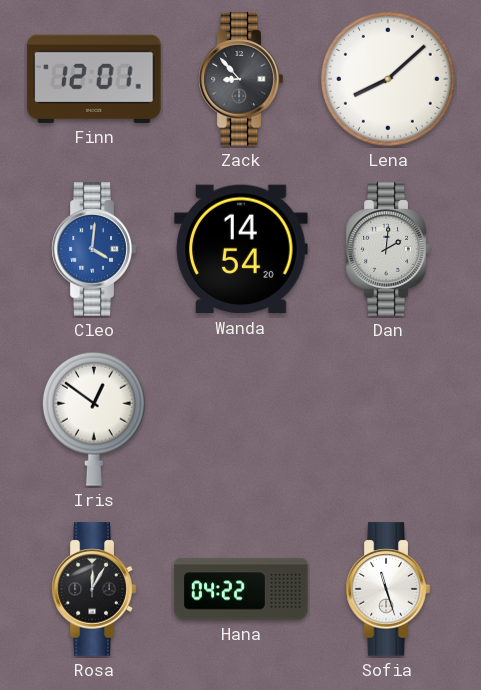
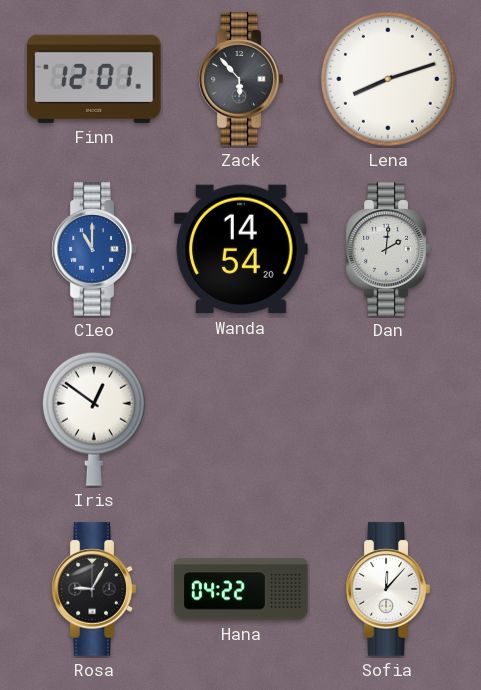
Zack: 8:53 -> 5:53
Lena: 8:08 -> 8:12
Cleo: 4:01 -> 11:00
Rosa: 12:05 -> 9:05
Sofia: 11:27 -> 12:07
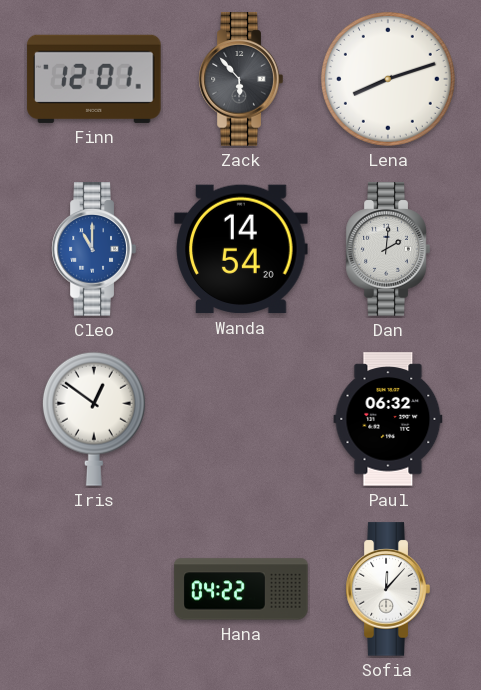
Paul: none -> 06:32
Rosa: 9:05 -> none
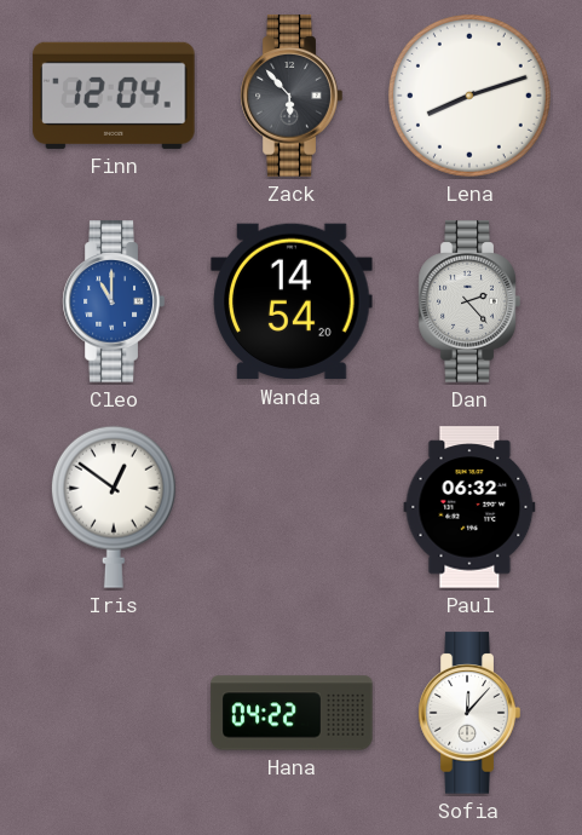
Finn: 12:01 -> 12:04
Dan: 2:01 -> 2:23
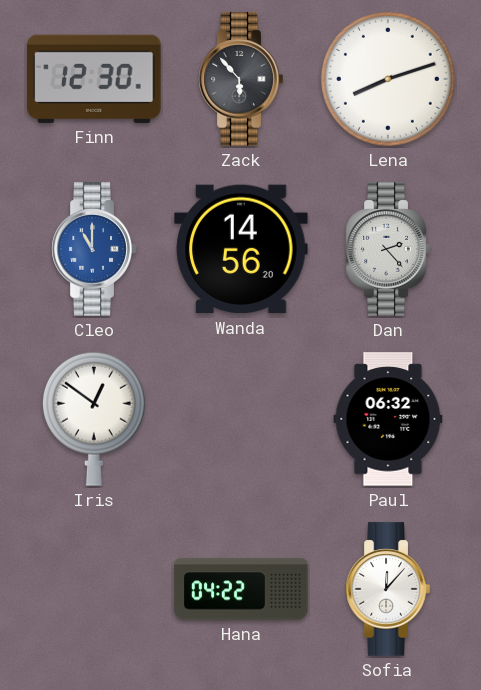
Finn: 12:04 -> 12:30
Wanda: 14:54 -> 14:56
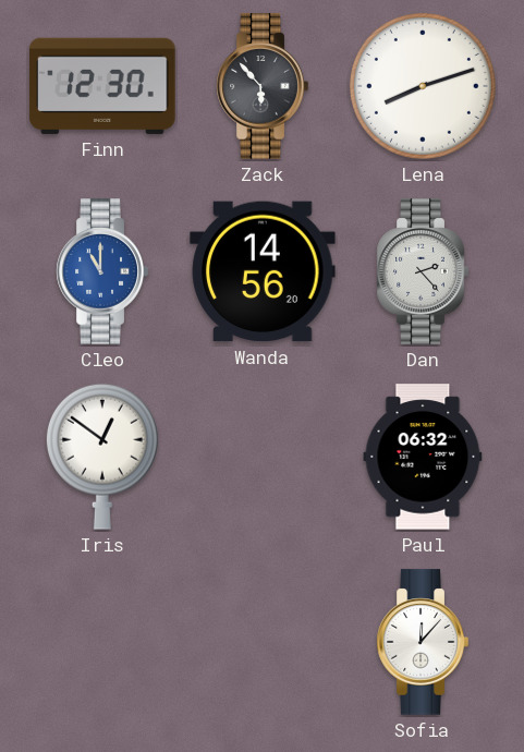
Hana: 04:22 -> none
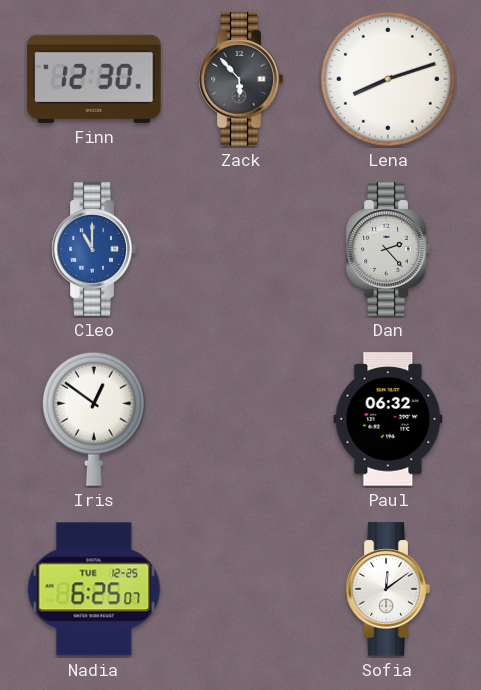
Wanda: 14:56 -> none
Nadia: none -> 6:25
Sofia: 12:07 -> 12:09
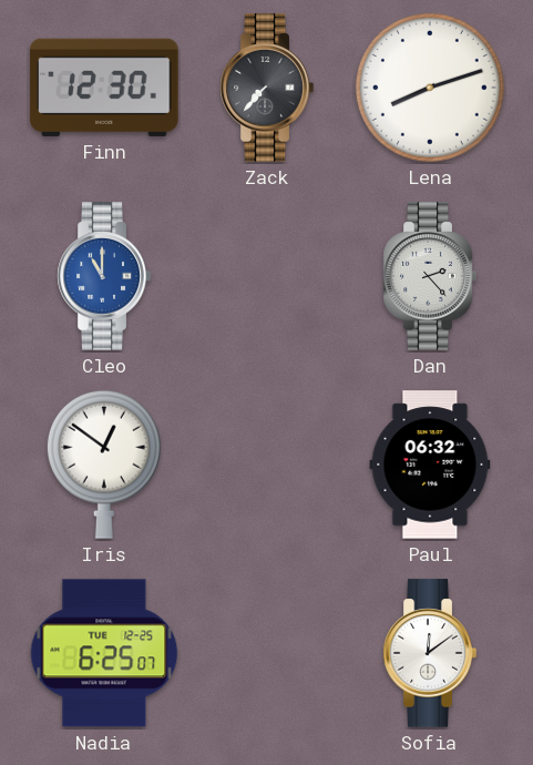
Zack: 5:53 -> 7:37
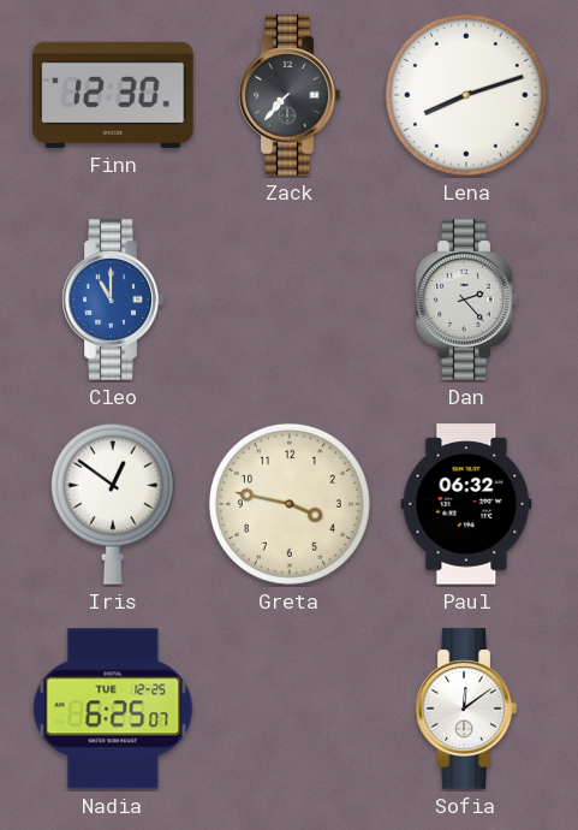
Greta: none -> 3:47
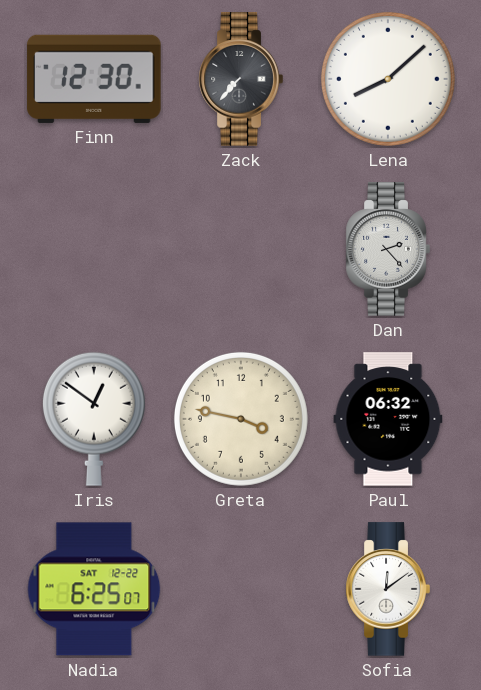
Lena: 8:12 -> 8:08
Cleo: 11:00 -> none
Nadia date: TUE 12-25 -> SAT 12-22
